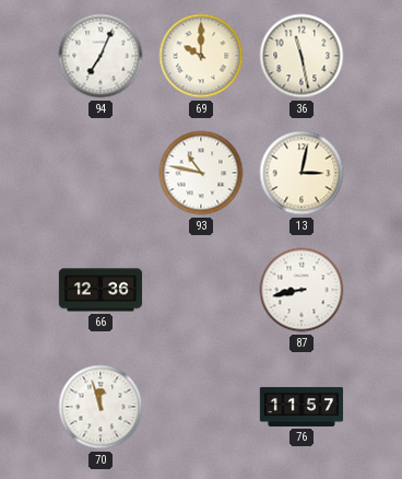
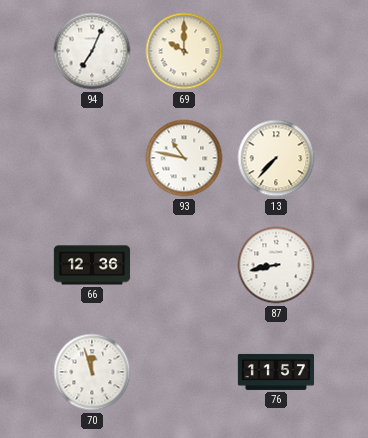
36: 11:28 -> none
13: 3:02 -> 7:37
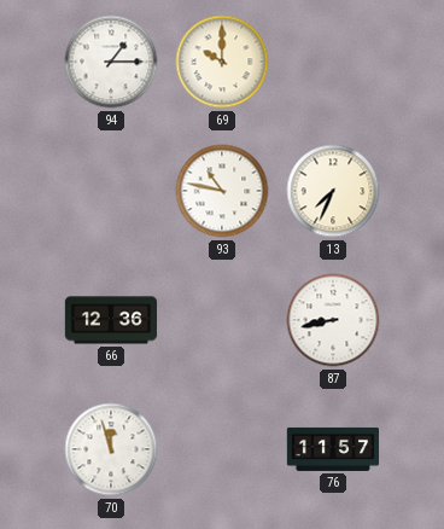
94: 7:04 -> 1:15
13: 7:37 -> 7:34
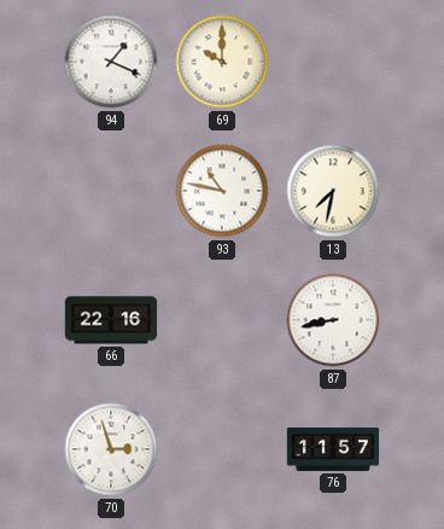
94: 1:15 -> 1:19
13: 7:34 -> 7:32
66: 12:36 -> 22:16
70: 11:57 -> 2:57
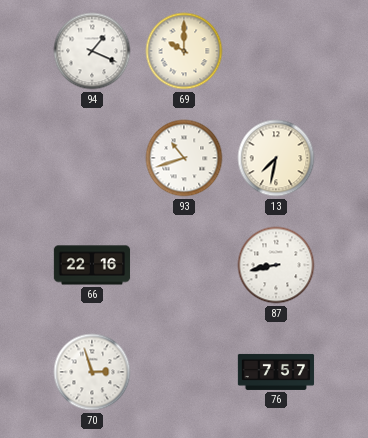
93: 10:47 -> 10:42
76: 11:57 -> 7:57
